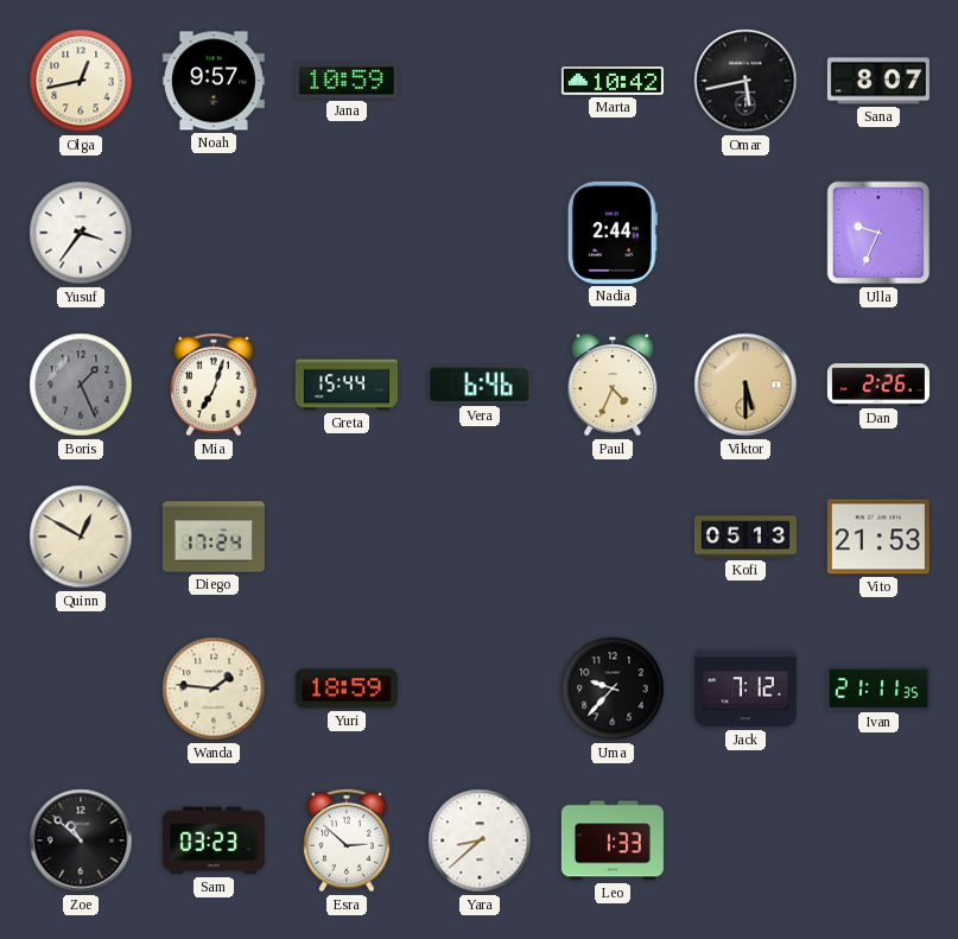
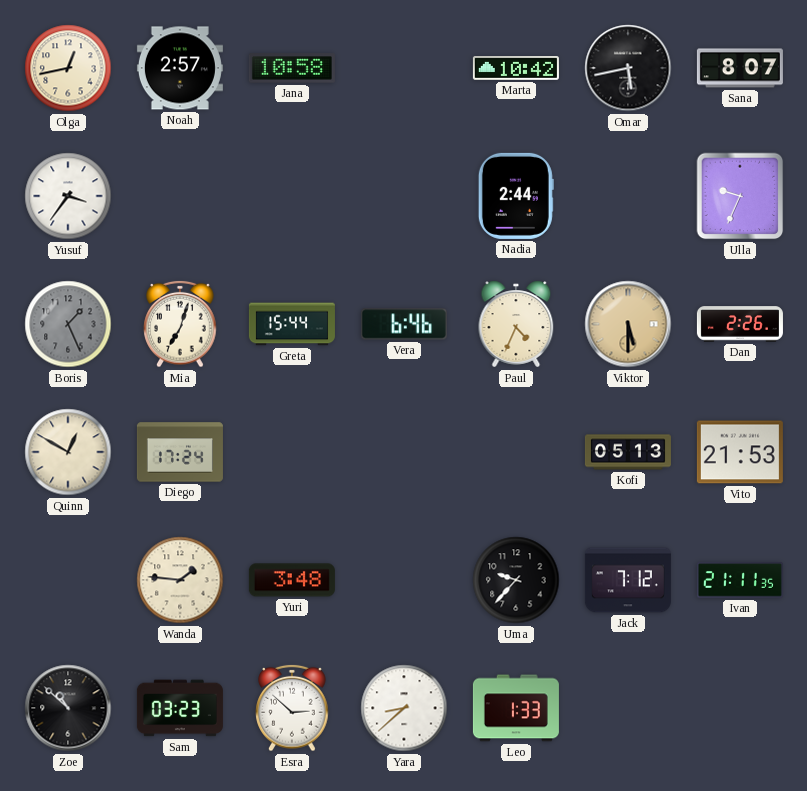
Noah: 9:57 -> 2:57
Jana: 10:59 -> 10:58
Yuri: 18:59 -> 3:48
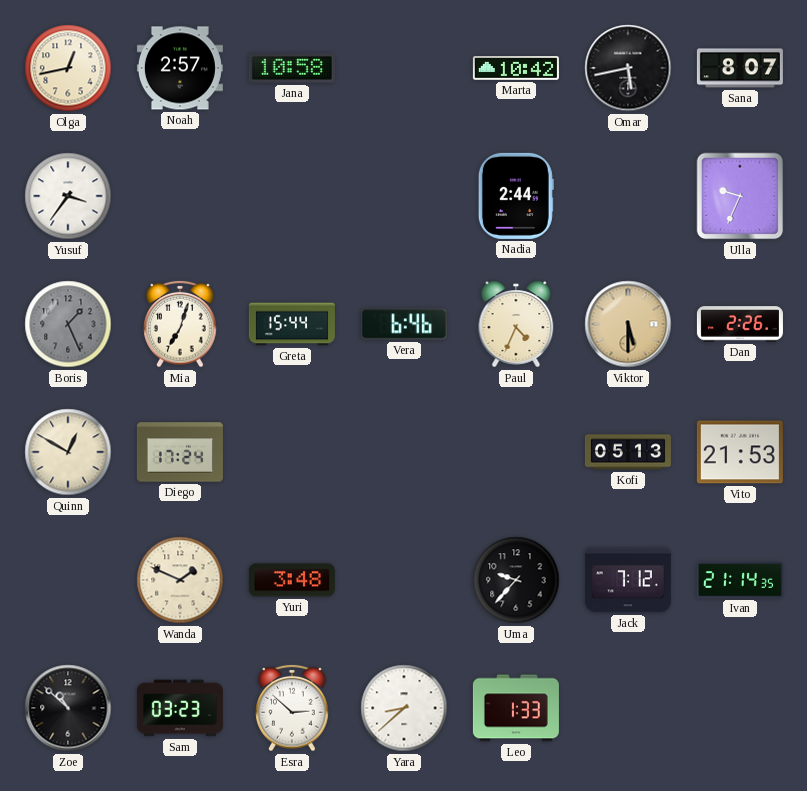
Wanda: 1:46 -> 1:49
Ivan: 21:11 -> 21:14
